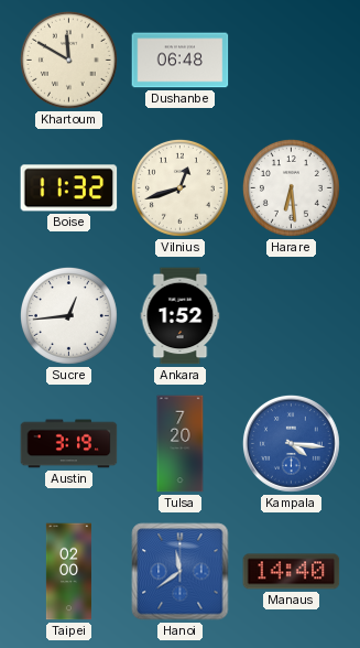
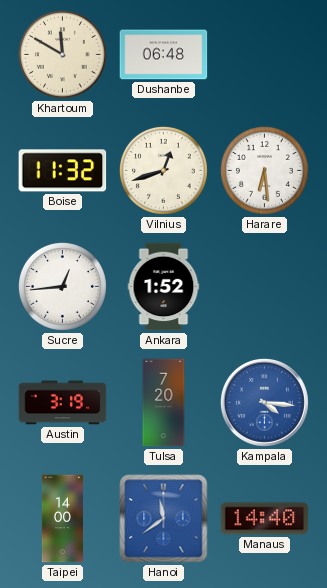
Taipei: 02:00 -> 14:00
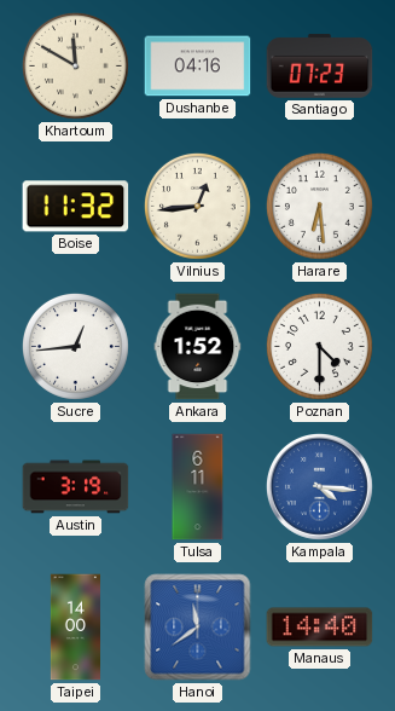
Dushanbe: 06:48 -> 04:16
Santiago: none -> 07:23
Vilnius: 12:42 -> 12:44
Poznan: none -> 4:30
Tulsa: 7:20 -> 6:11
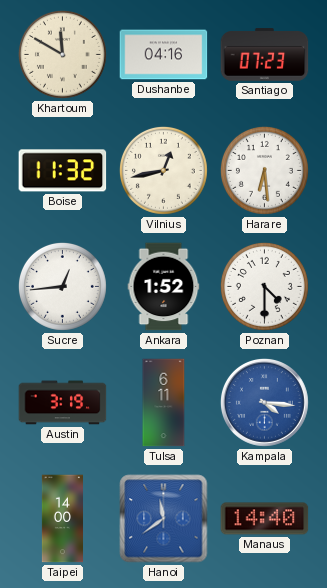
Vilnius: 12:44 -> 12:43
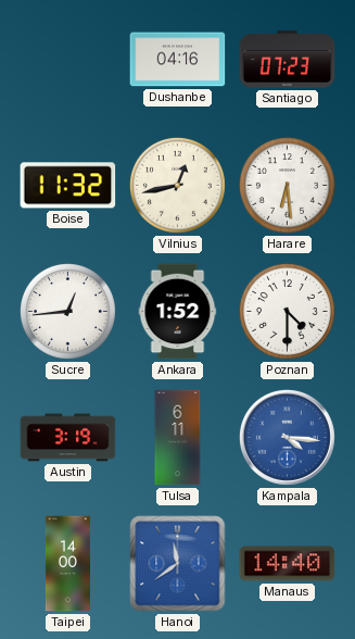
Khartoum: 11:50 -> none
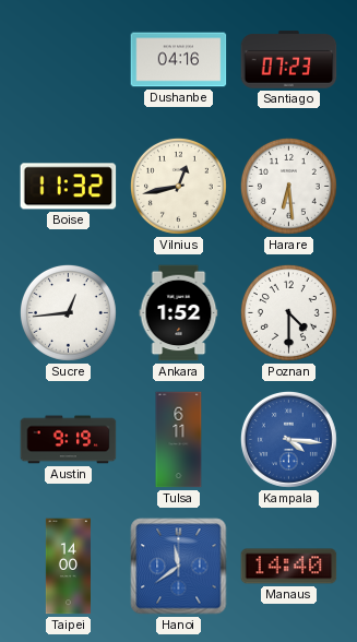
Austin: 3:19 -> 9:19
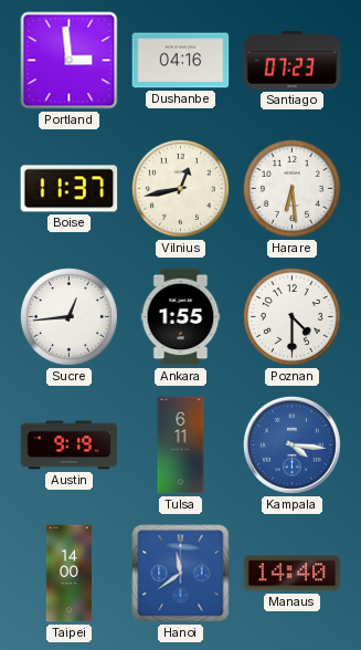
Portland: none -> 2:59
Boise: 11:32 -> 11:37
Ankara: 1:52 -> 1:55
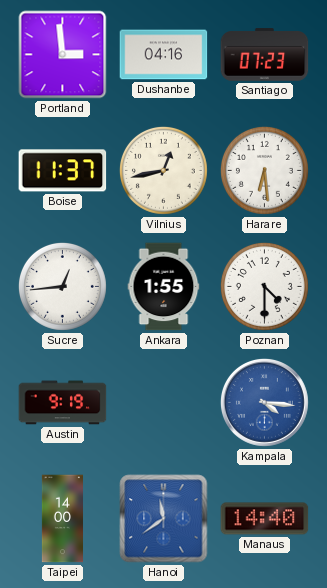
Tulsa: 6:11 -> none
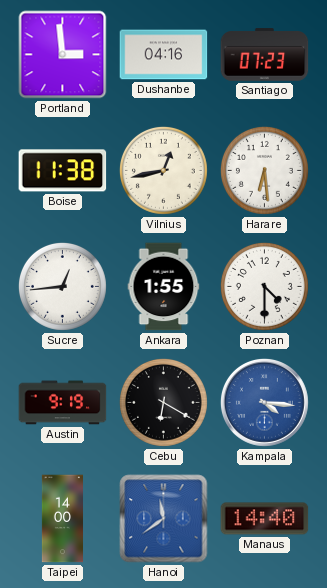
Boise: 11:37 -> 11:38
Cebu: none -> 6:20
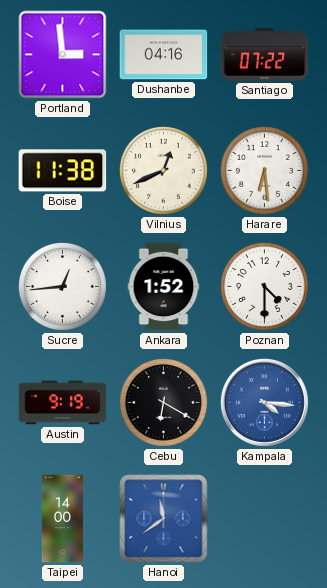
Santiago: 07:23 -> 07:22
Vilnius: 12:43 -> 12:41
Ankara: 1:55 -> 1:52
Manaus: 14:40 -> none
